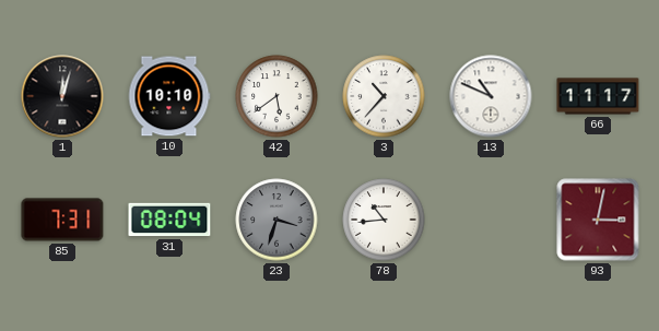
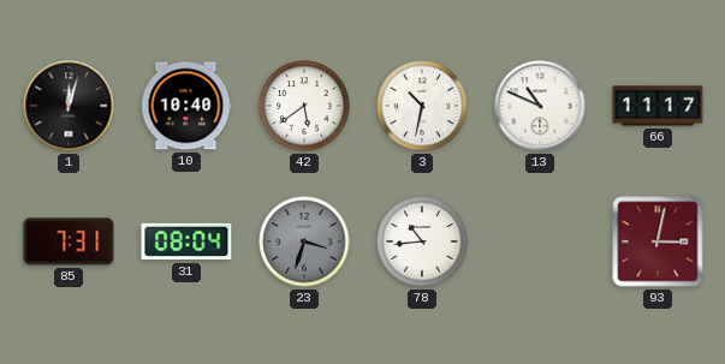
10: 10:10 -> 10:40
3: 10:37 -> 10:32
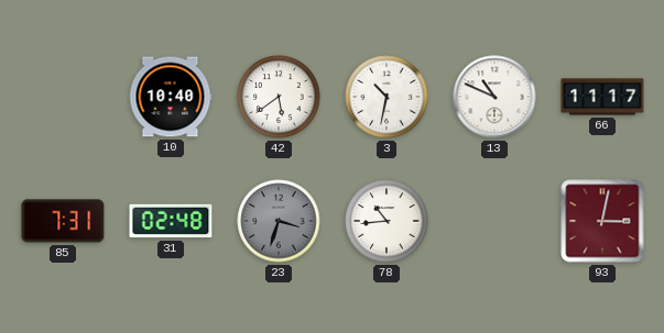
1: 12:03 -> none
31: 08:04 -> 02:48
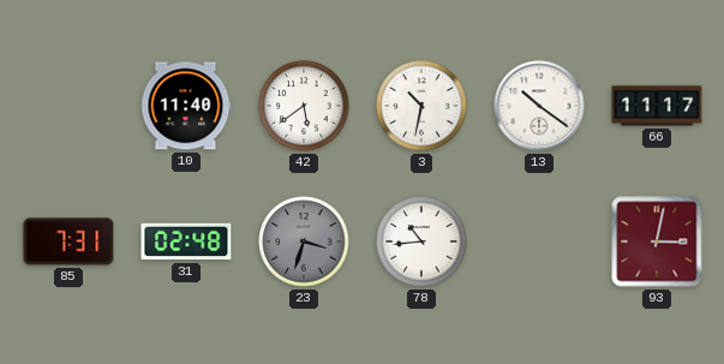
10: 10:40 -> 11:40
13: 10:49 -> 10:21
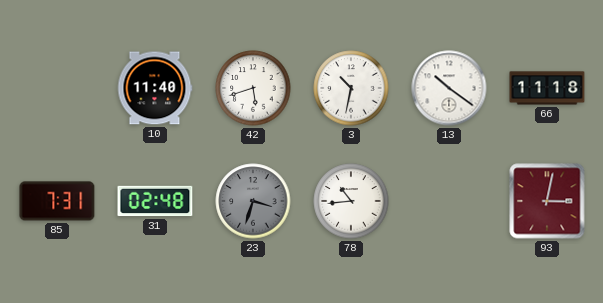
42: 5:39 -> 5:42
66: 11:17 -> 11:18
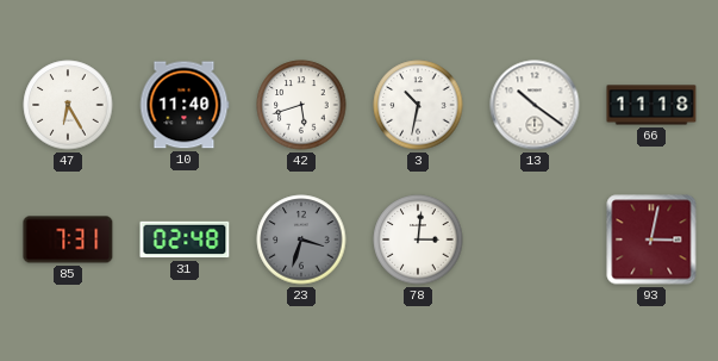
47: none -> 6:25
78: 10:44 -> 3:01
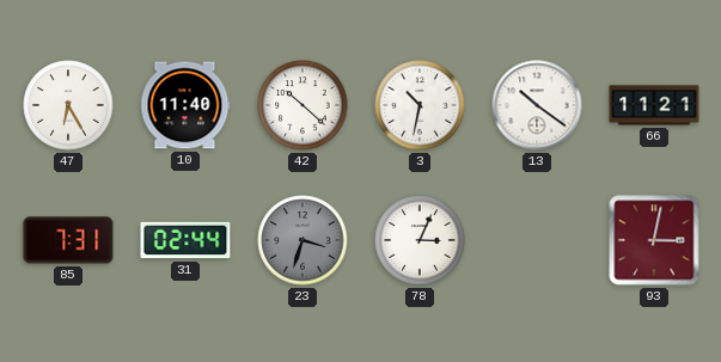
42: 5:42 -> 10:22
66: 11:18 -> 11:21
31: 02:48 -> 02:44
78: 3:01 -> 3:04
